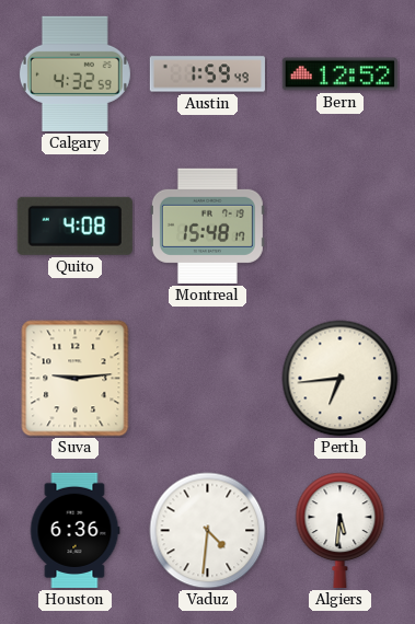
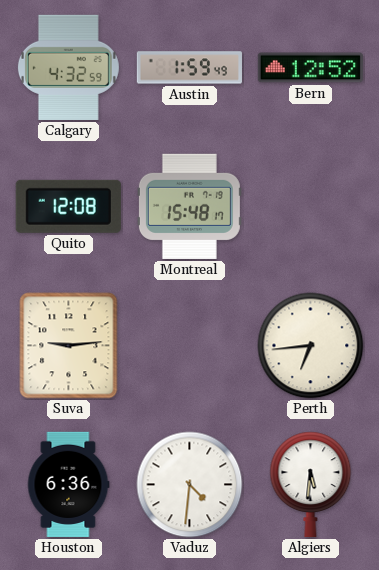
Quito: 4:08 -> 12:08
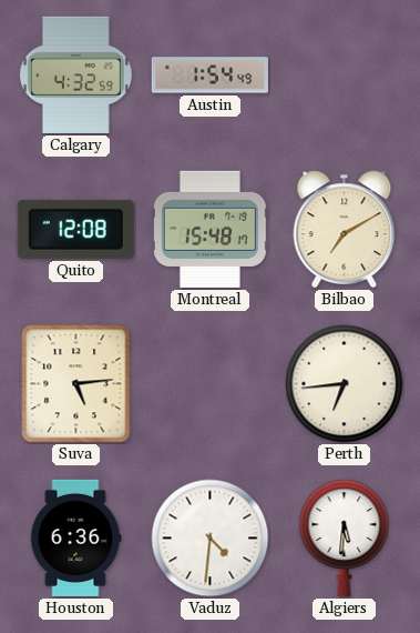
Austin: 1:59 -> 1:54
Bern: 12:52 -> none
Bilbao: none -> 7:10
Suva: 9:14 -> 5:14
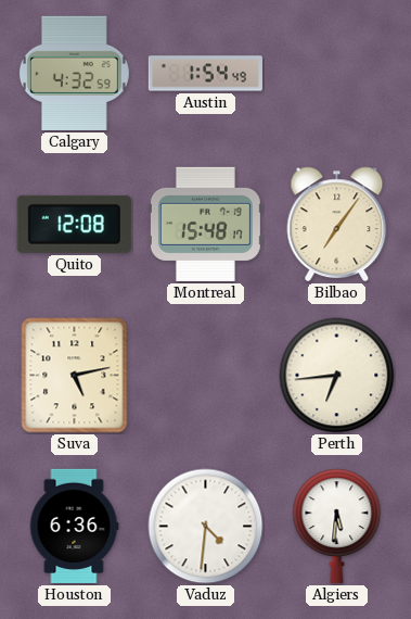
Bilbao: 7:10 -> 7:06
Suva: 5:14 -> 5:13
